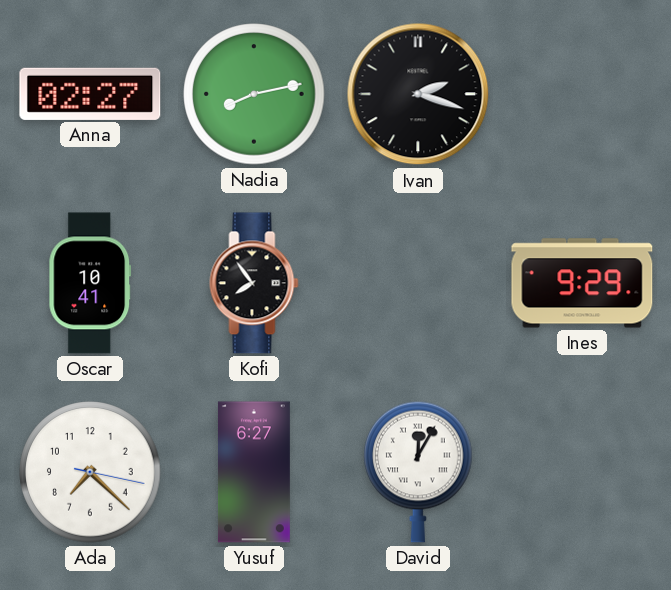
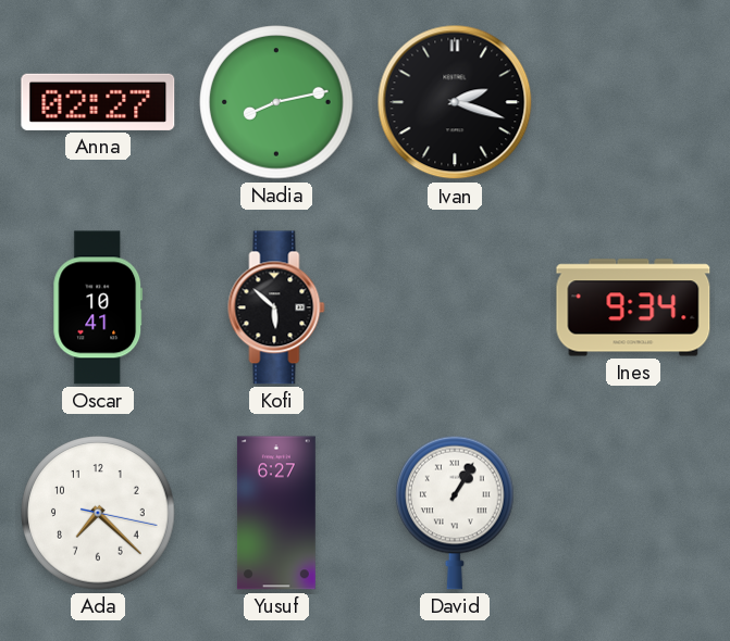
Kofi: 7:54 -> 5:52
Ines: 9:29 -> 9:34
David: 12:05 -> 1:05
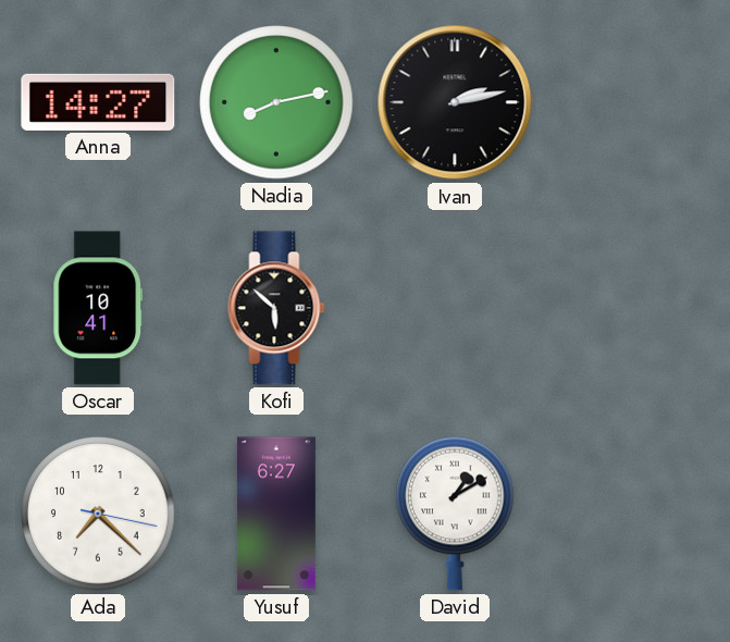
Anna: 02:27 -> 14:27
Ivan: 2:18 -> 2:13
Ines: 9:34 -> none
David: 1:05 -> 1:10
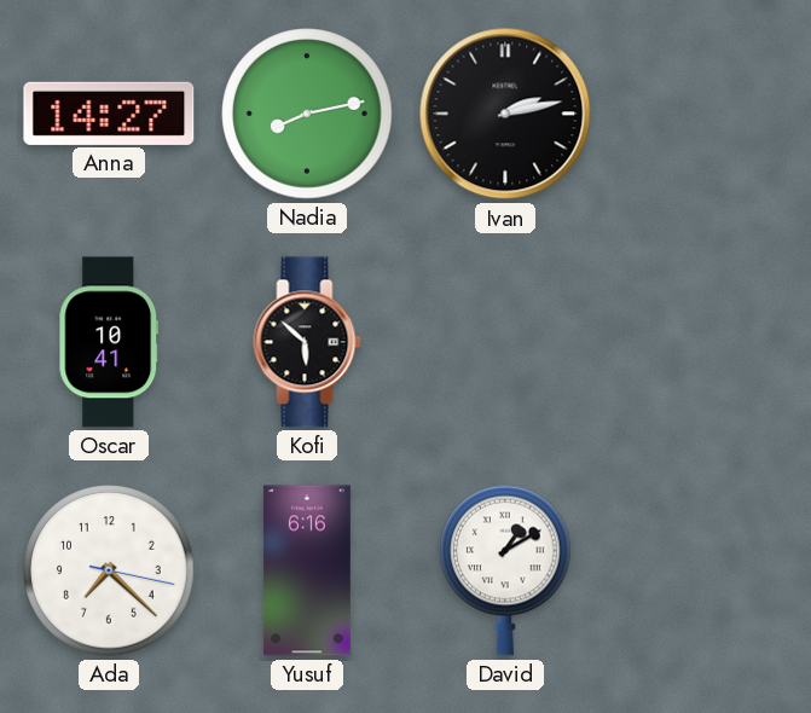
Yusuf: 6:27 -> 6:16
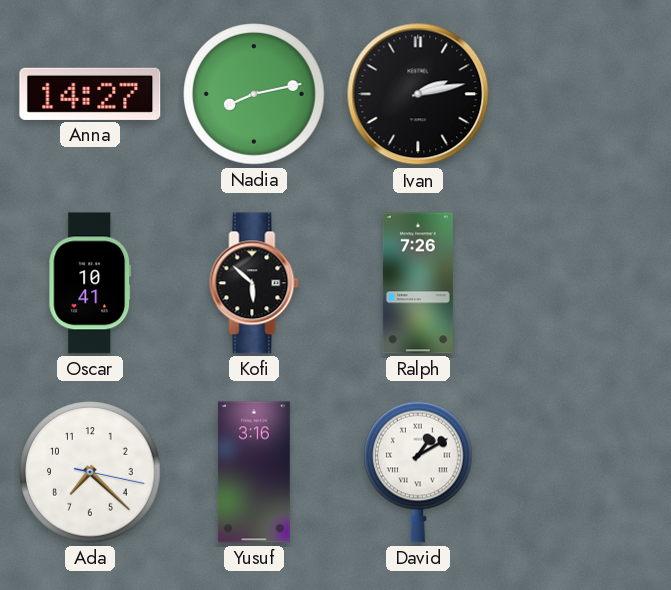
Ralph: none -> 7:26
Yusuf: 6:16 -> 3:16
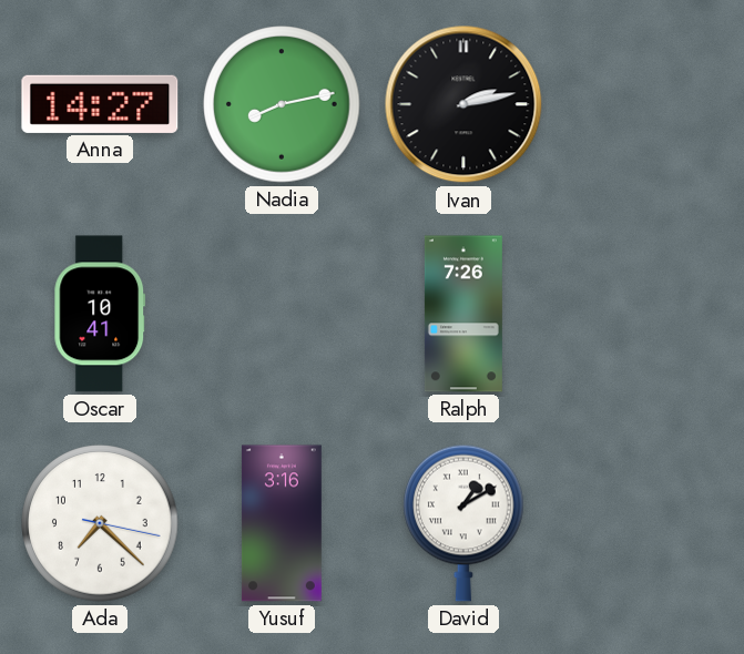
Kofi: 5:52 -> none
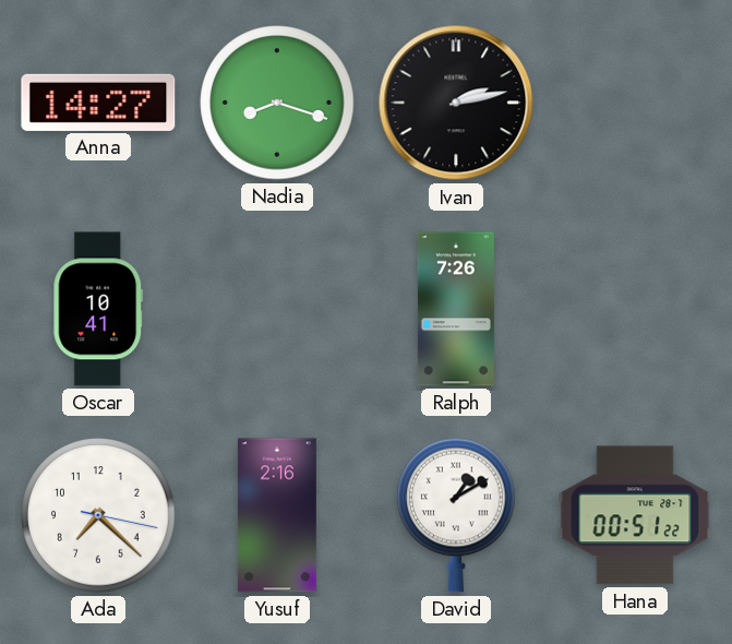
Nadia: 8:13 -> 8:18
Yusuf: 3:16 -> 2:16
Hana: none -> 00:51
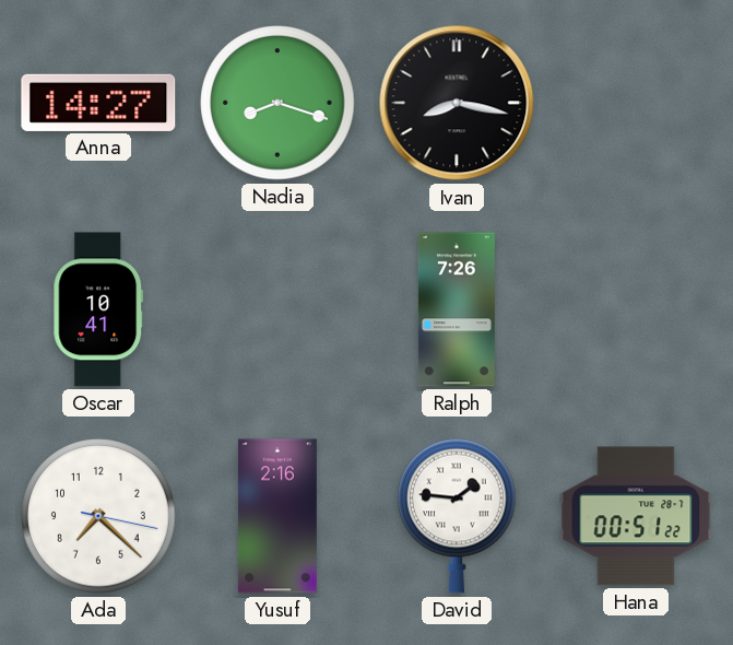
Ivan: 2:13 -> 8:17
David: 1:10 -> 1:46
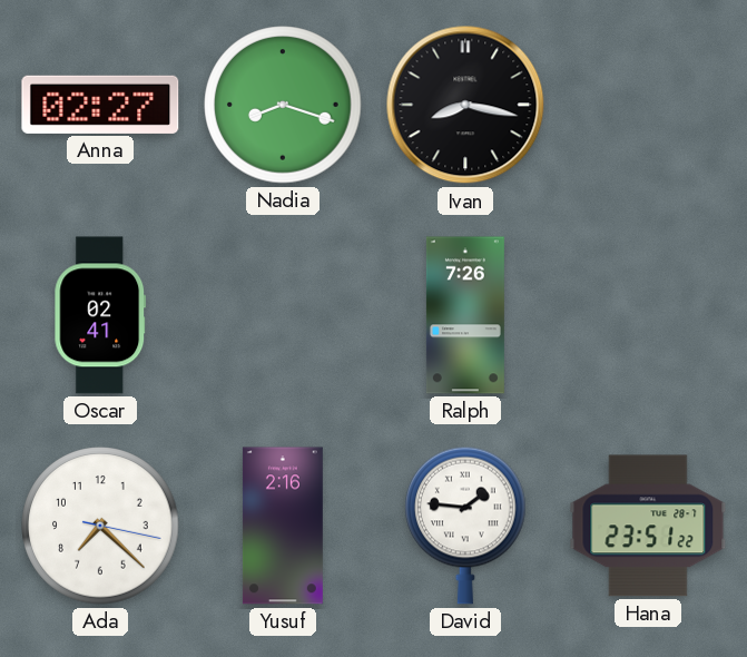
Anna: 14:27 -> 02:27
Oscar: 10:41 -> 02:41
Hana: 00:51 -> 23:51
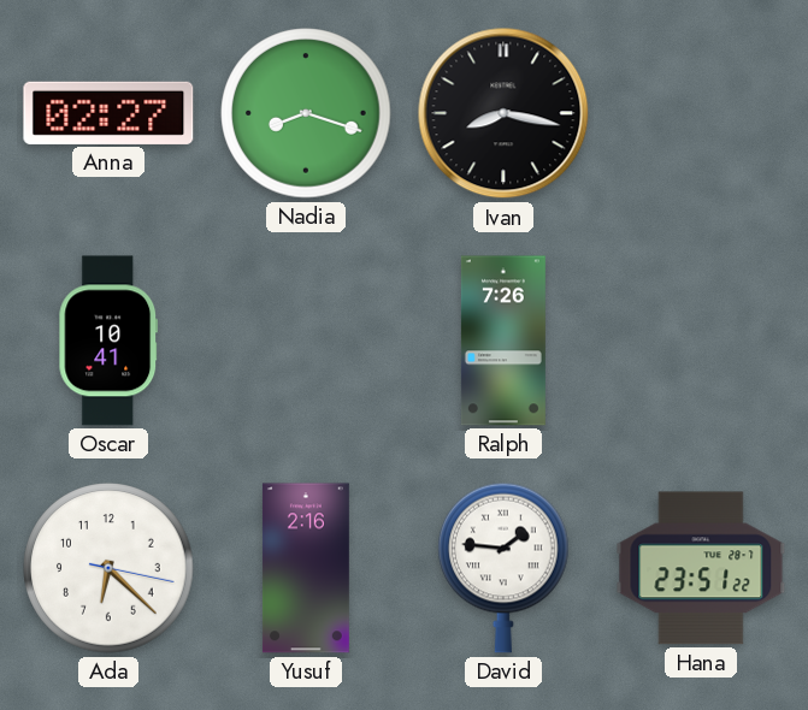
Oscar: 02:41 -> 10:41
Ada: 7:22 -> 6:22
